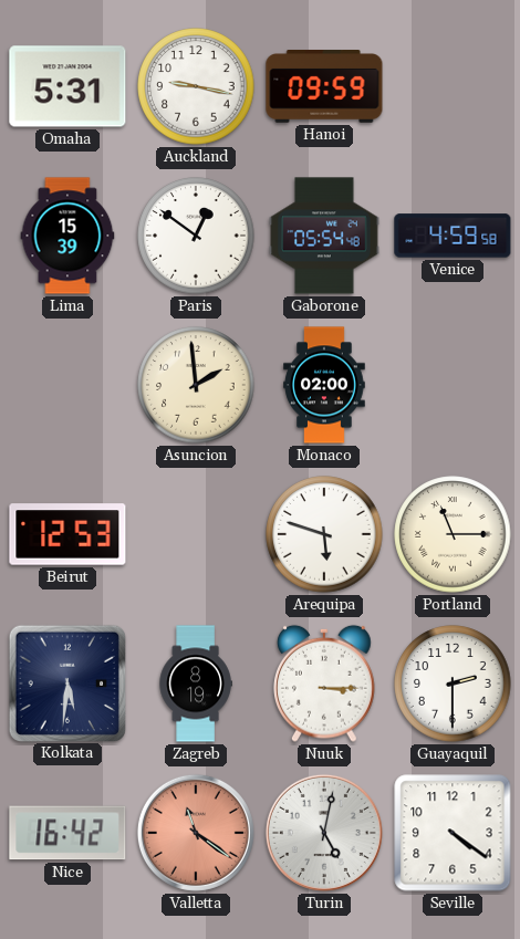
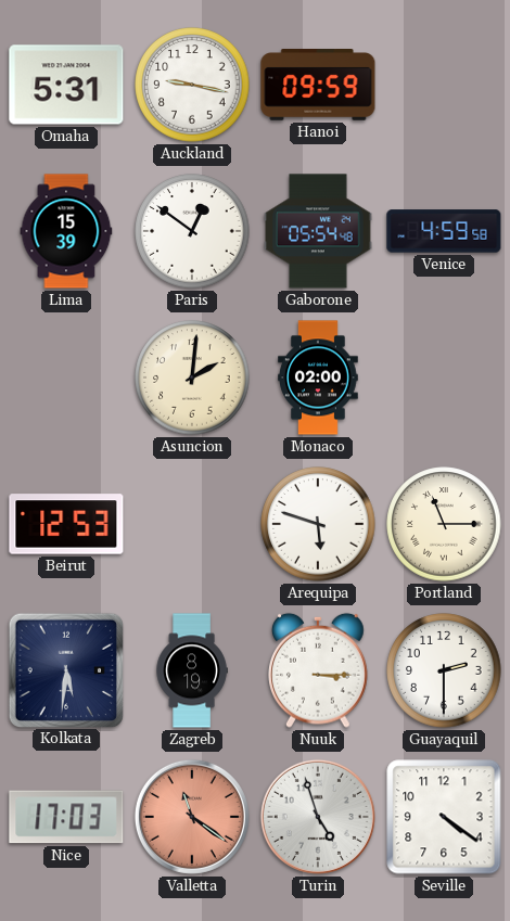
Asuncion: 1:59 -> 2:01
Nice: 16:42 -> 17:03
Turin: 5:02 -> 4:57
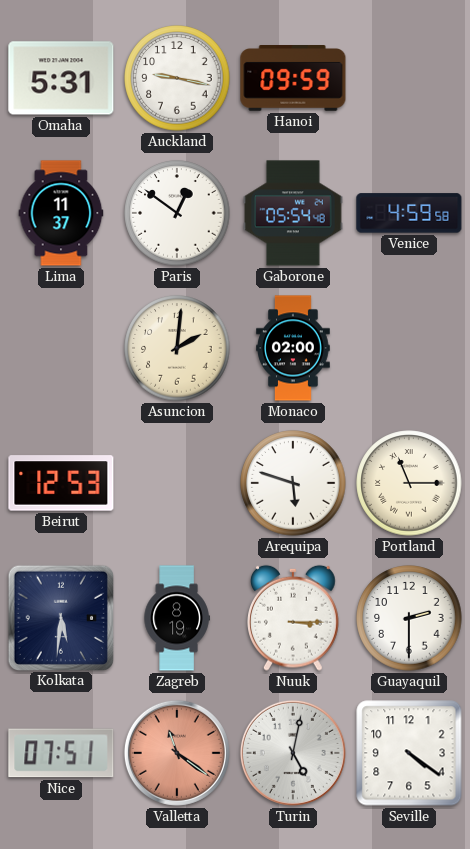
Lima: 15:39 -> 11:37
Nice: 17:03 -> 07:51
Turin: 4:57 -> 5:02
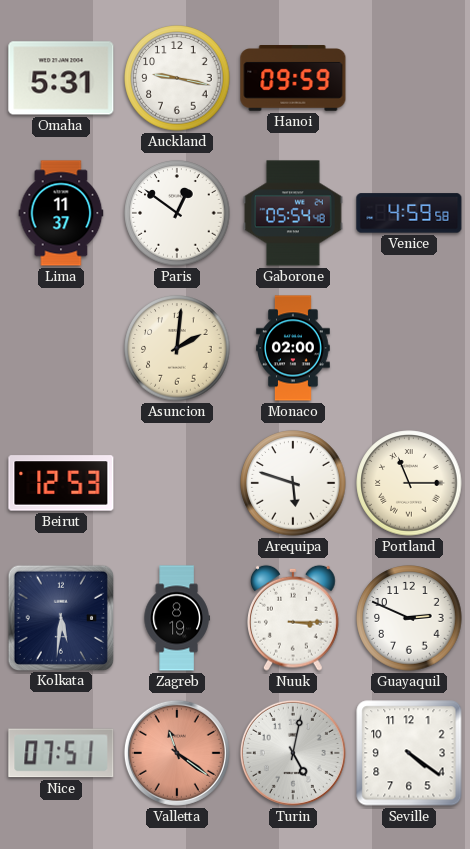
Guayaquil: 2:30 -> 2:49
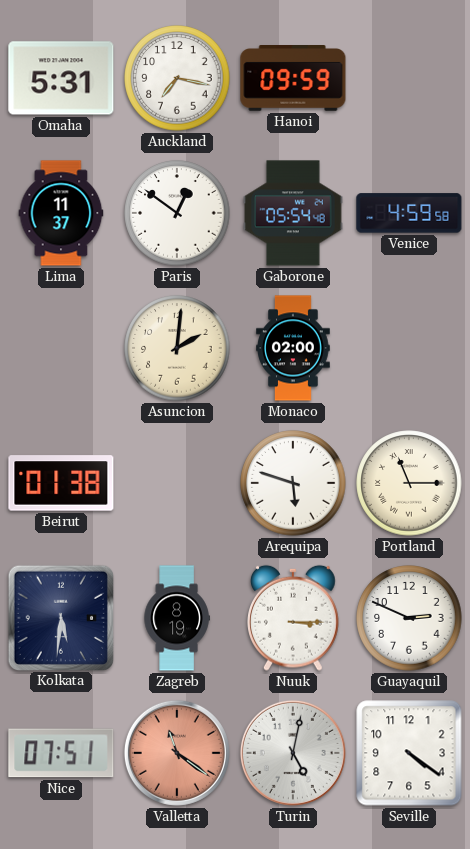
Auckland: 9:17 -> 7:17
Beirut: 12:53 -> 01:38
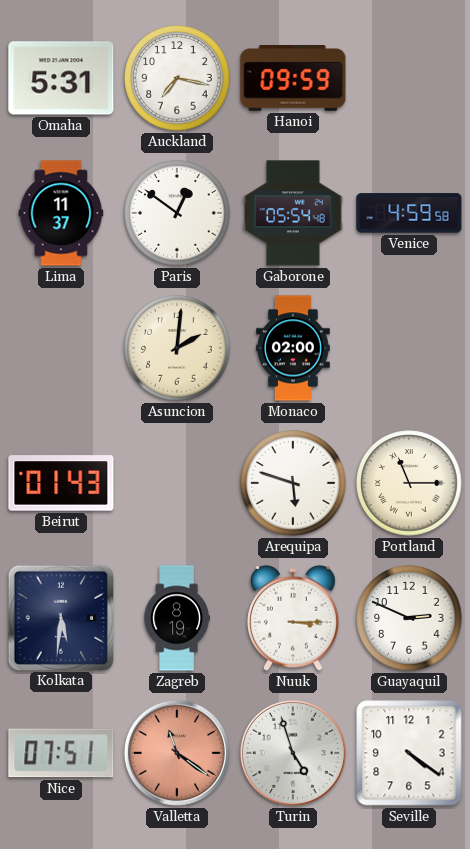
Beirut: 01:38 -> 01:43
Turin: 5:02 -> 4:57
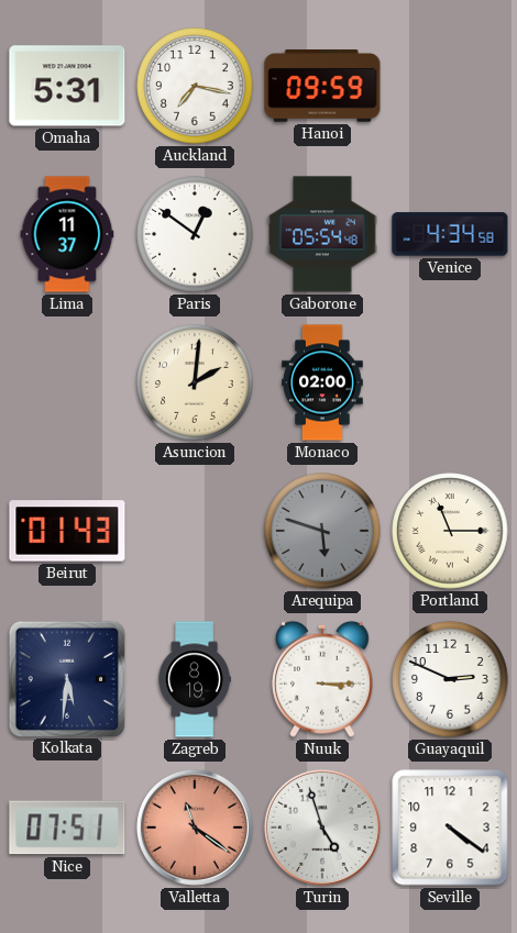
Venice: 4:59 -> 4:34
Arequipa dial: white -> grey
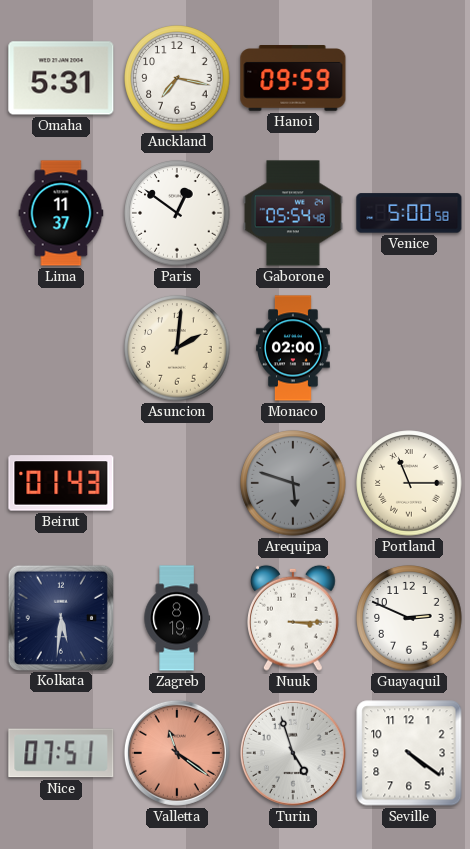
Venice: 4:34 -> 5:00
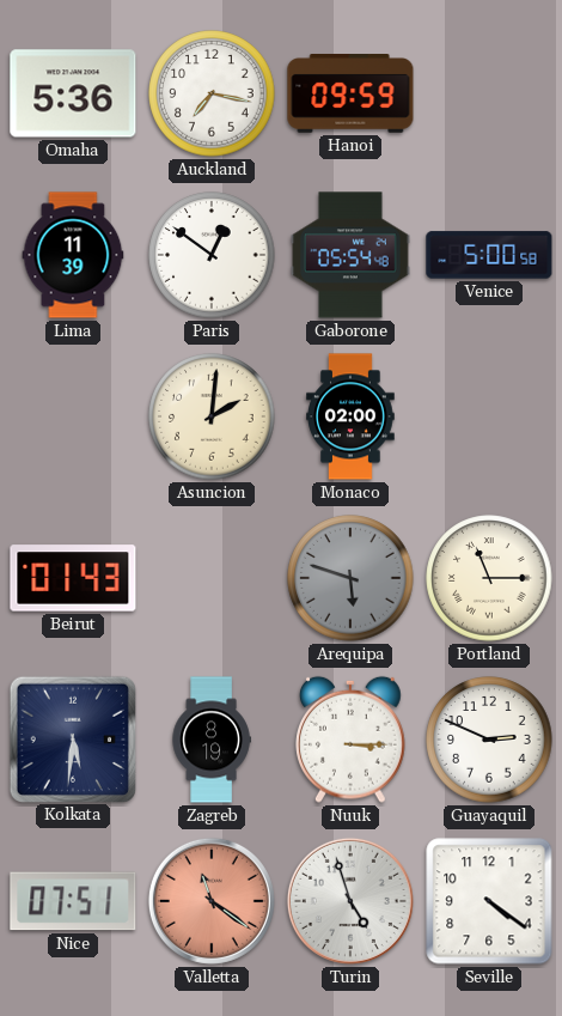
Omaha: 5:31 -> 5:36
Lima: 11:37 -> 11:39
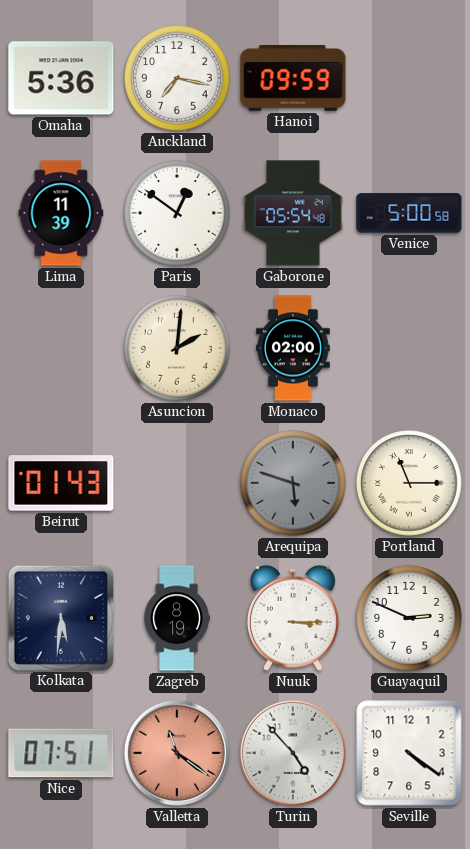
Turin: 4:57 -> 4:53
